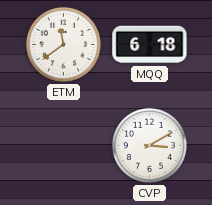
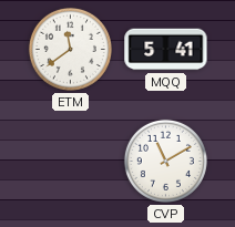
MQQ: 6:18 -> 5:41
CVP: 3:10 -> 11:10
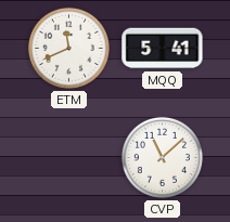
ETM: 11:39 -> 11:41
CVP: 11:10 -> 11:08
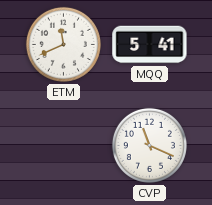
CVP: 11:08 -> 11:19
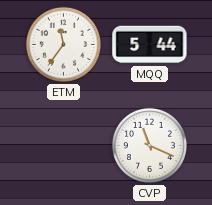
ETM: 11:41 -> 11:36
MQQ: 5:41 -> 5:44
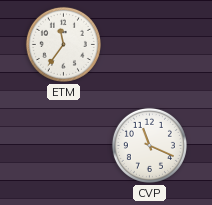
MQQ: 5:44 -> none
